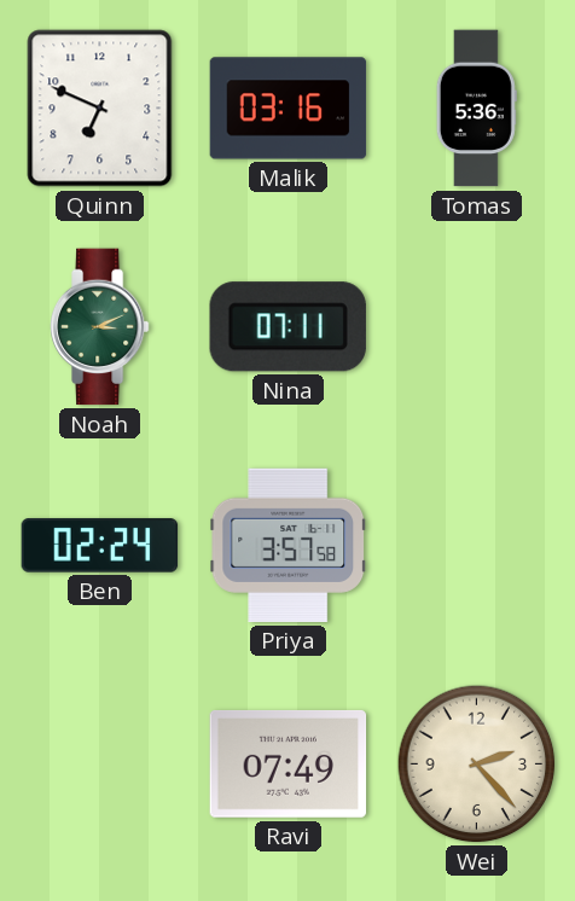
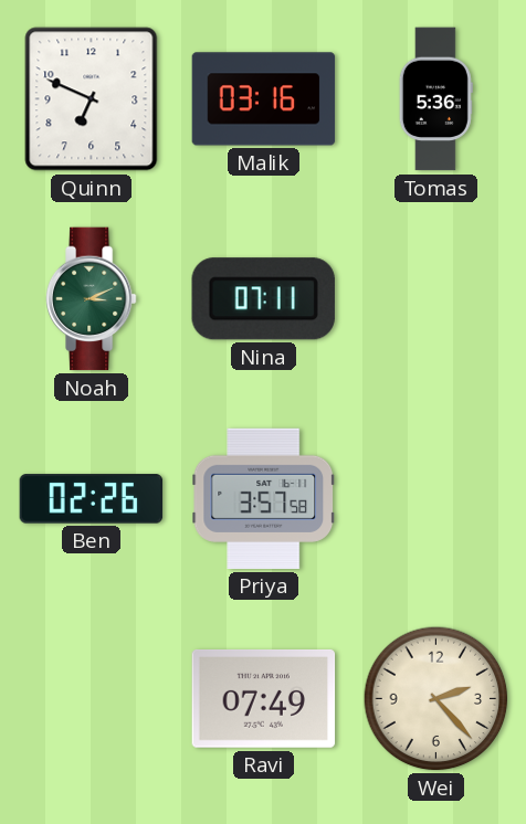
Ben: 02:24 -> 02:26
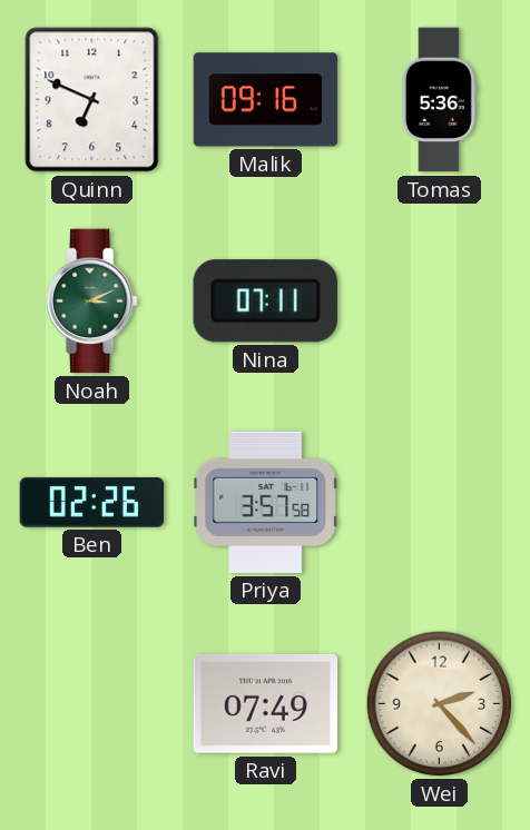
Malik: 03:16 -> 09:16
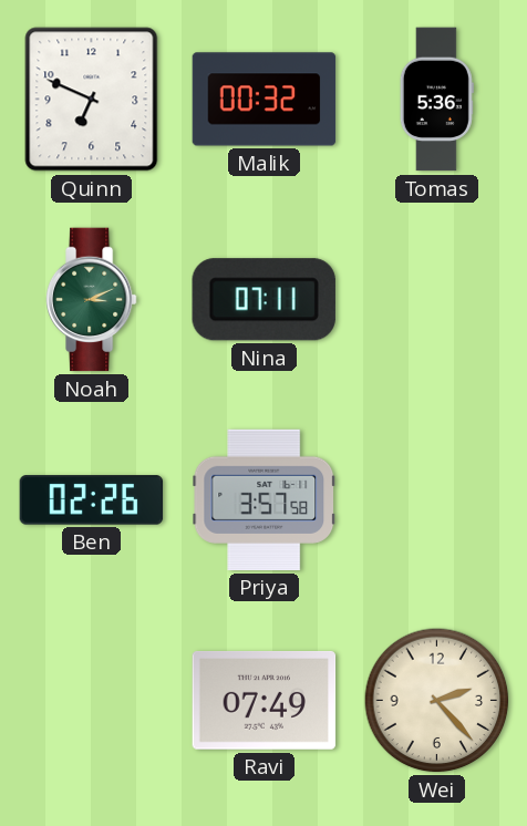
Malik: 09:16 -> 00:32
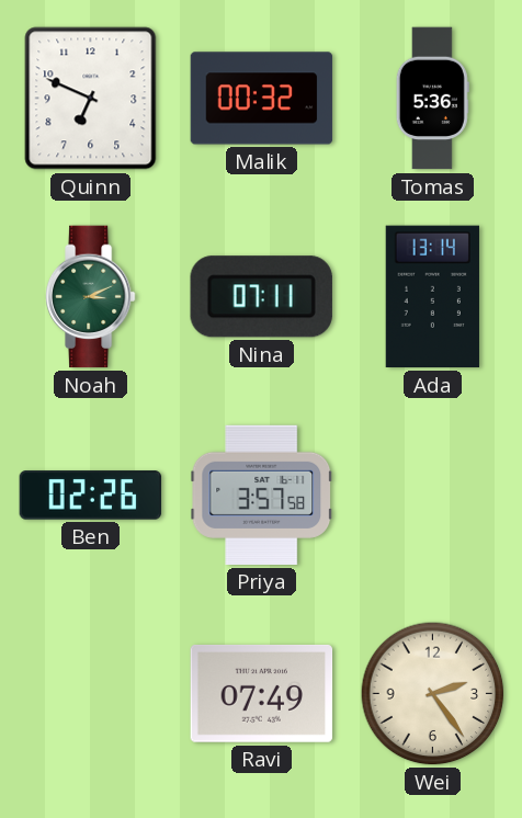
Ada: none -> 13:14
Wei: 2:23 -> 2:24
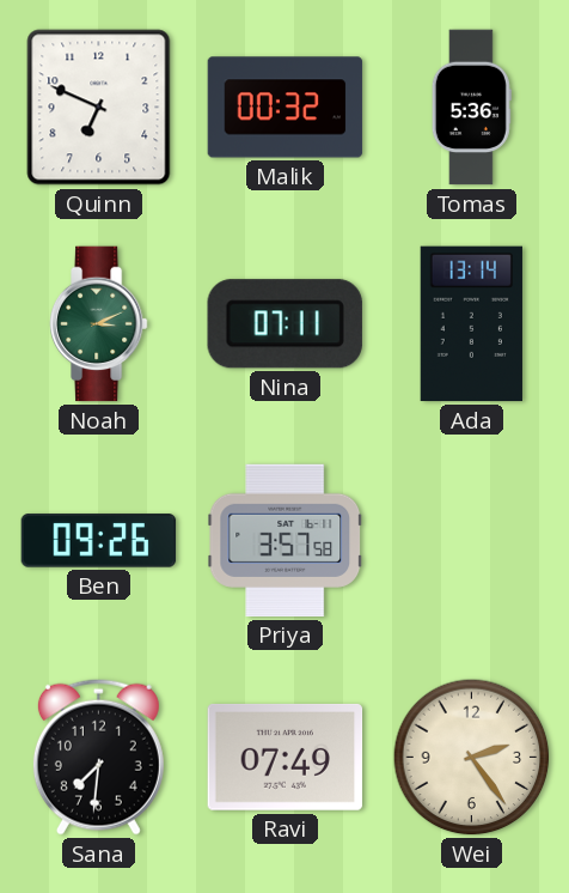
Ben: 02:26 -> 09:26
Sana: none -> 7:31
